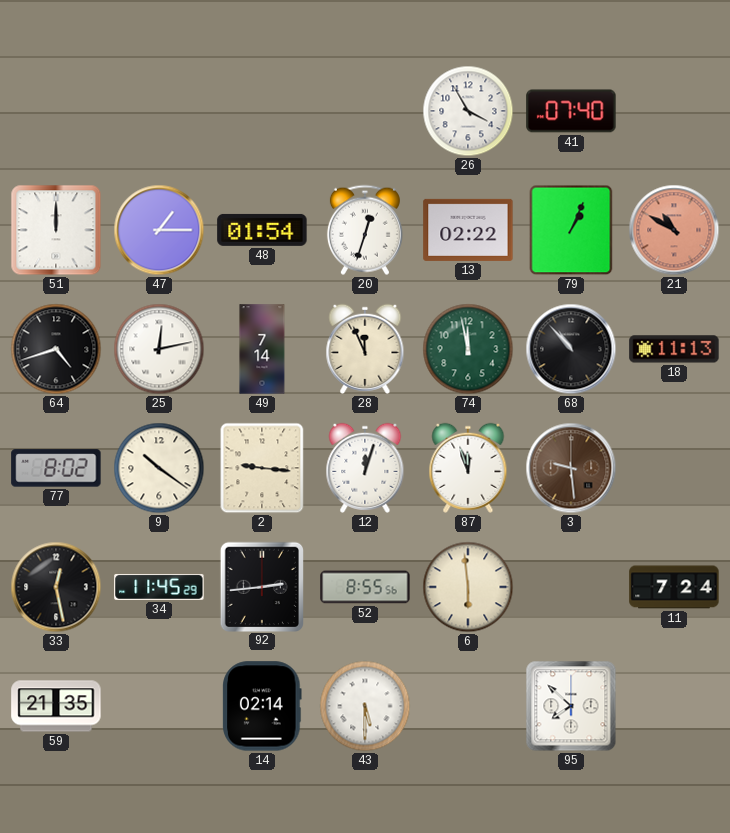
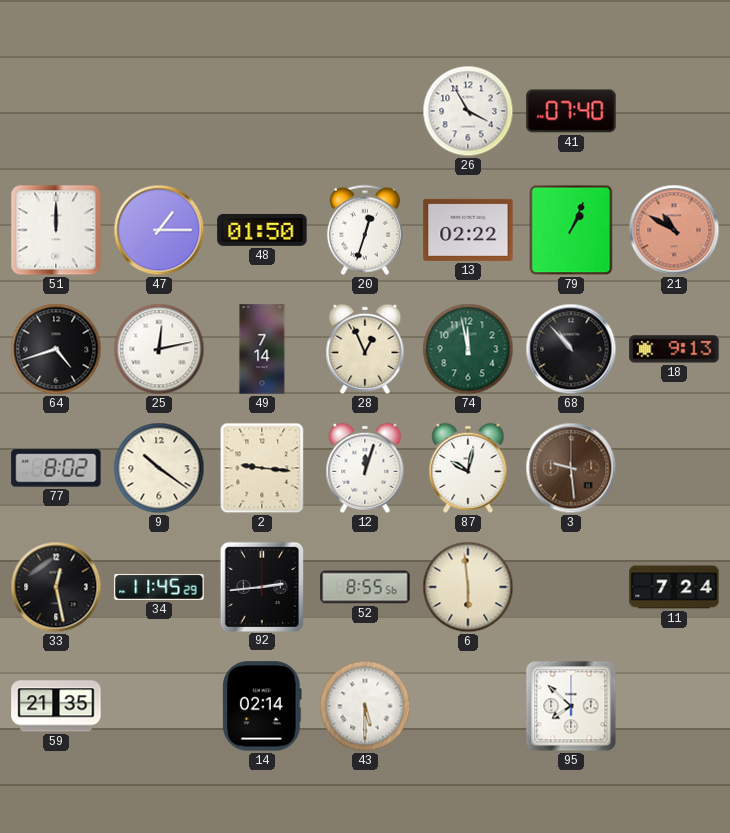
48: 01:54 -> 01:50
28: 11:56 -> 12:56
18: 11:13 -> 9:13
87: 11:57 -> 10:02
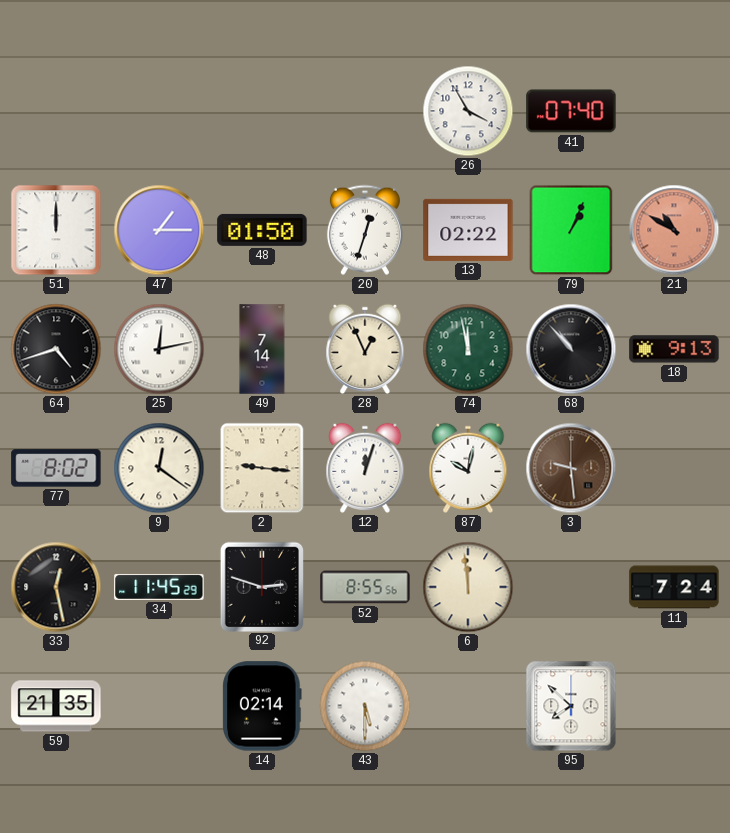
9: 10:21 -> 12:21
92: 2:44 -> 2:48
6: 5:59 -> 11:59
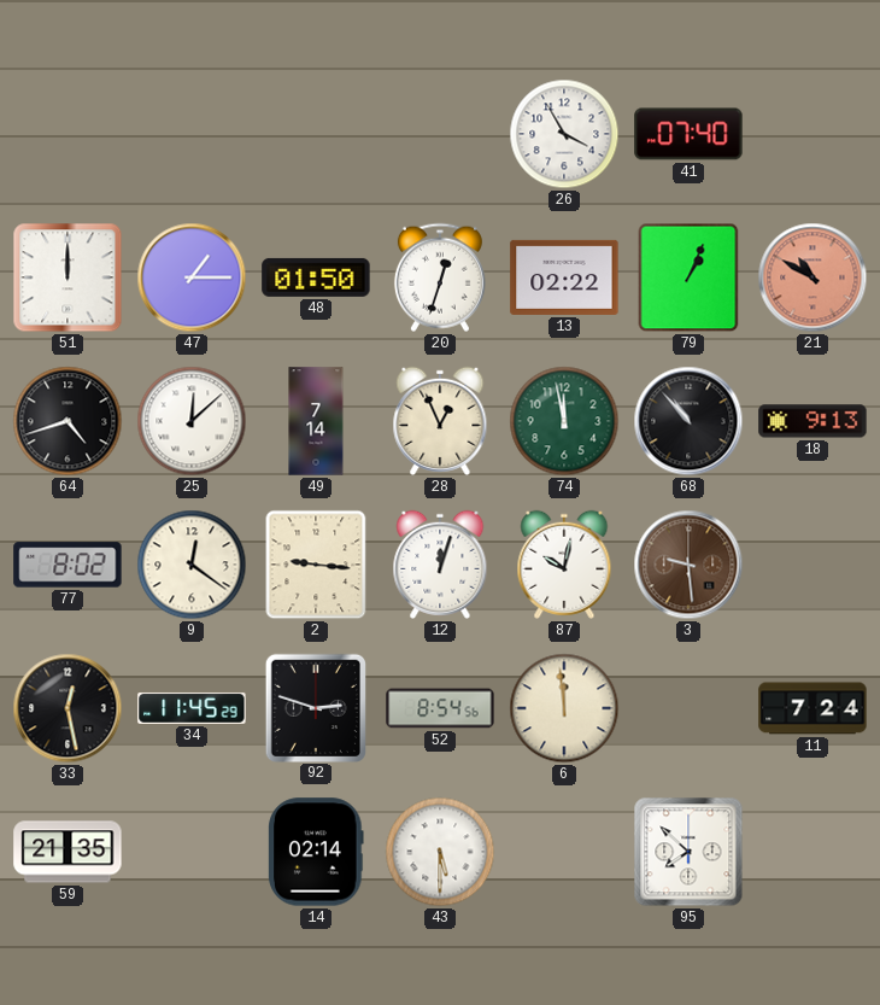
25: 12:13 -> 12:08
52: 8:55 -> 8:54
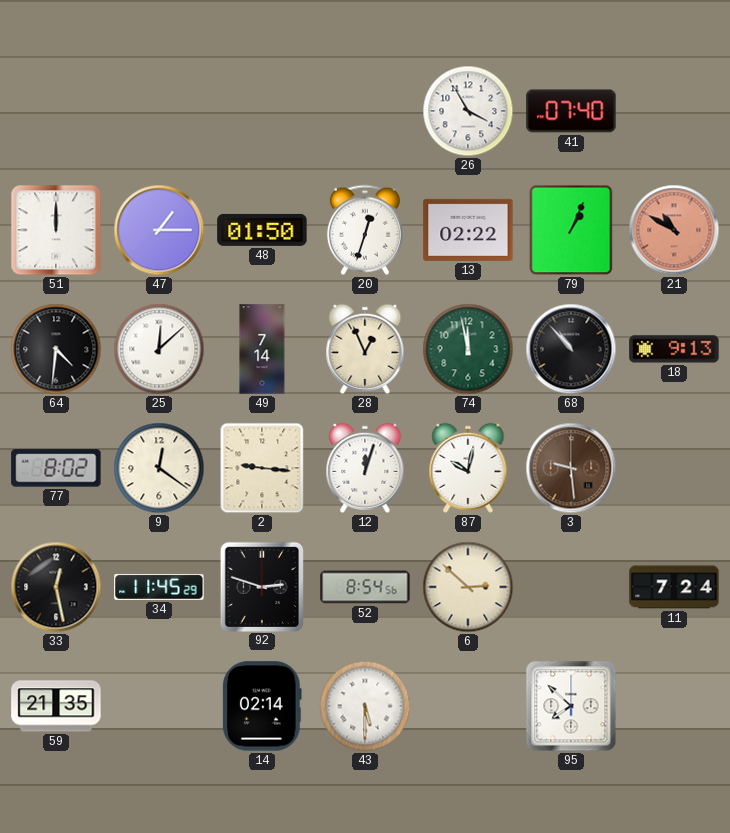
64: 4:42 -> 4:31
6: 11:59 -> 2:52
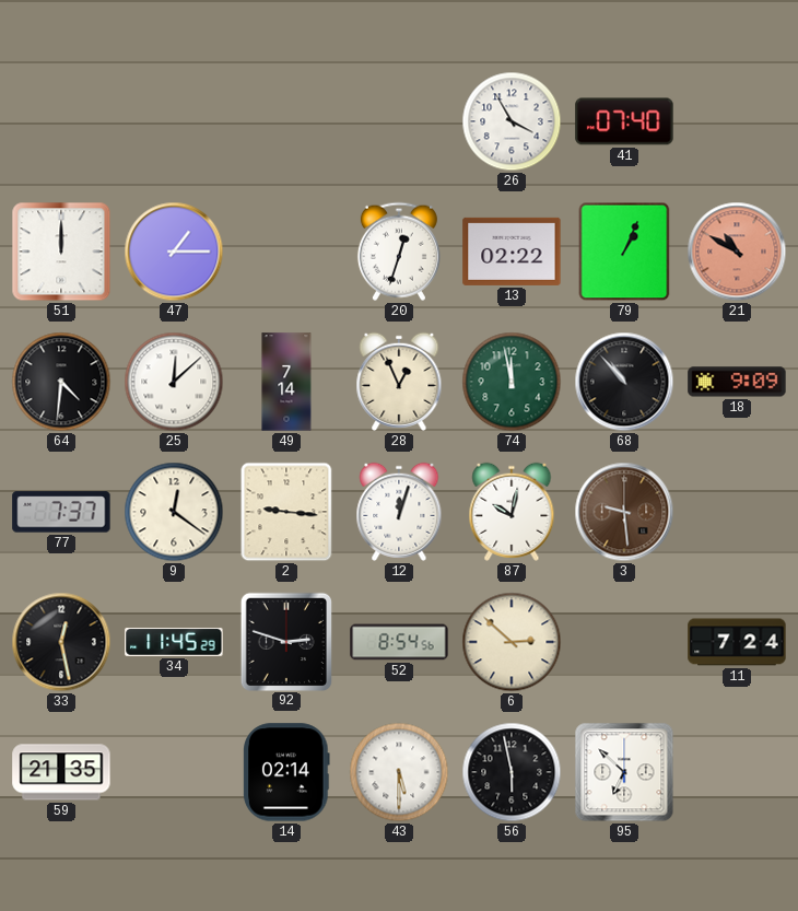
48: 01:50 -> none
18: 9:13 -> 9:09
77: 8:02 -> 7:37
56: none -> 5:58
95: 7:52 -> 6:52
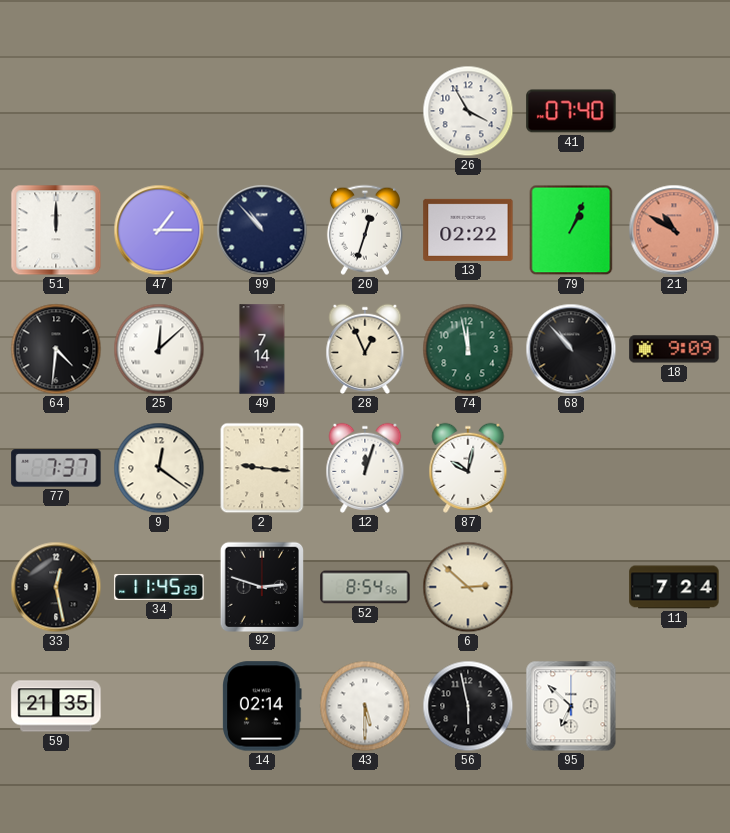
99: none -> 10:53
3: 9:29 -> none
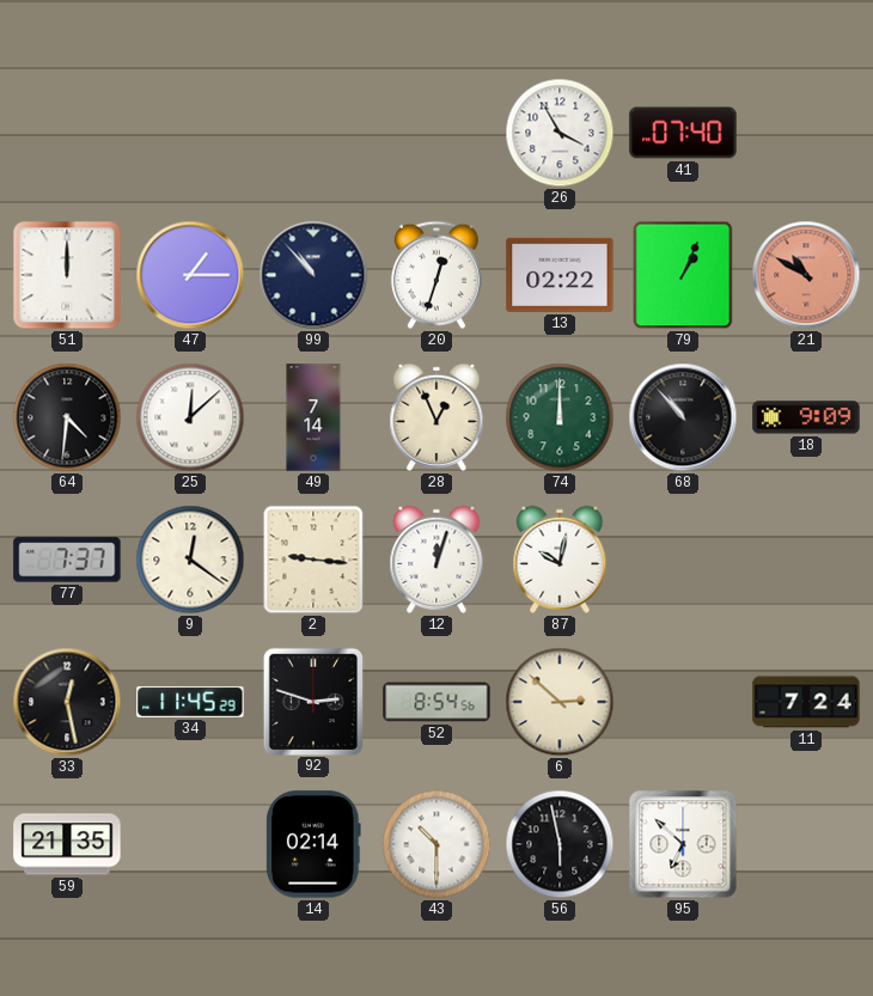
74: 11:58 -> 12:00
43: 5:30 -> 10:30
